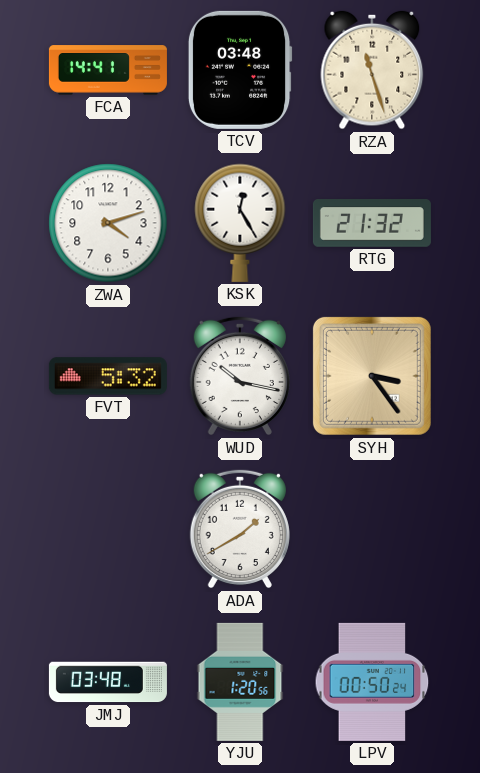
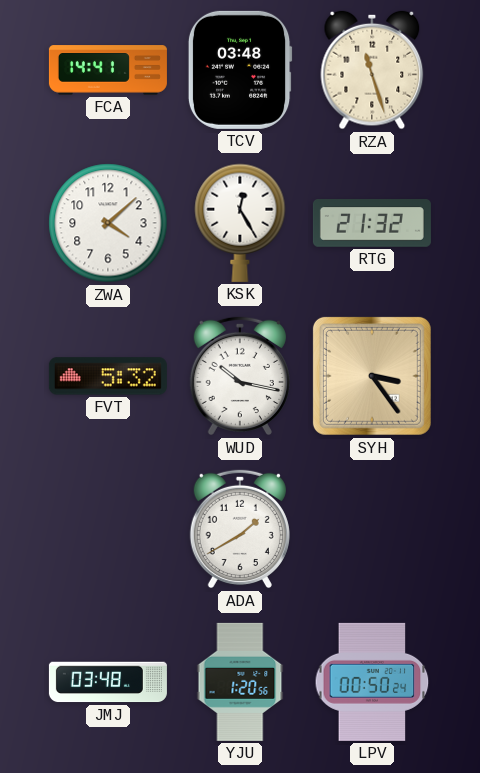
ZWA: 4:12 -> 4:08
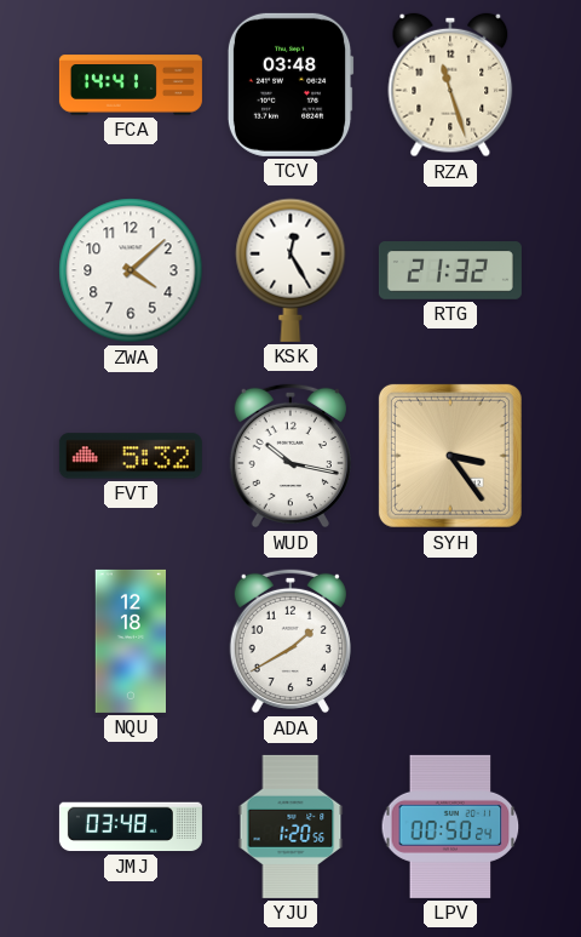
NQU: none -> 12:18
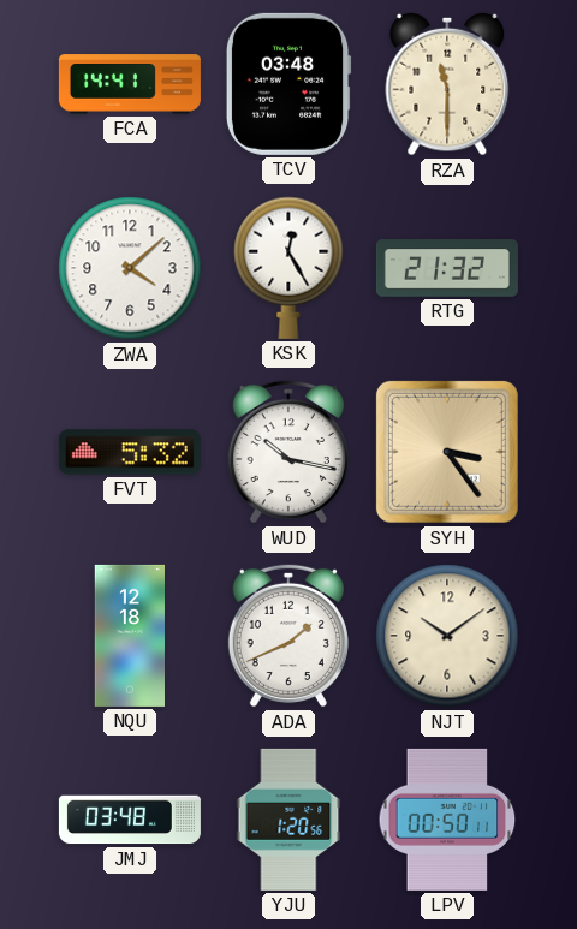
RZA: 11:27 -> 11:30
ADA: 1:40 -> 1:41
NJT: none -> 10:09
LPV: 00:50:24 -> 00:50:11
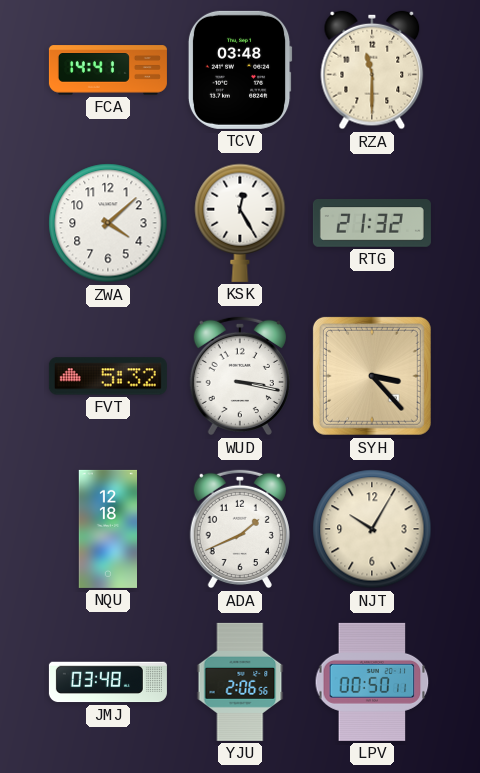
WUD: 10:17 -> 3:17
SYH: 3:24 -> 3:23
NJT: 10:09 -> 10:05
YJU: 1:20 -> 2:06
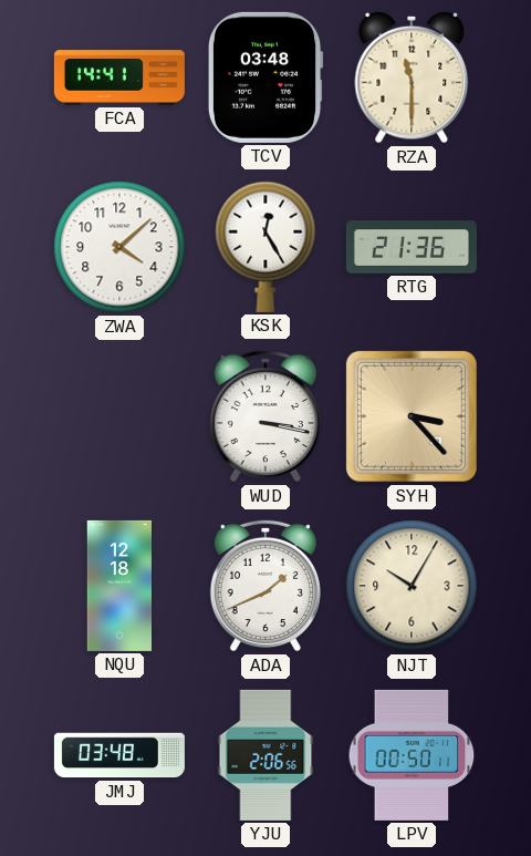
RTG: 21:32 -> 21:36
FVT: 5:32 -> none
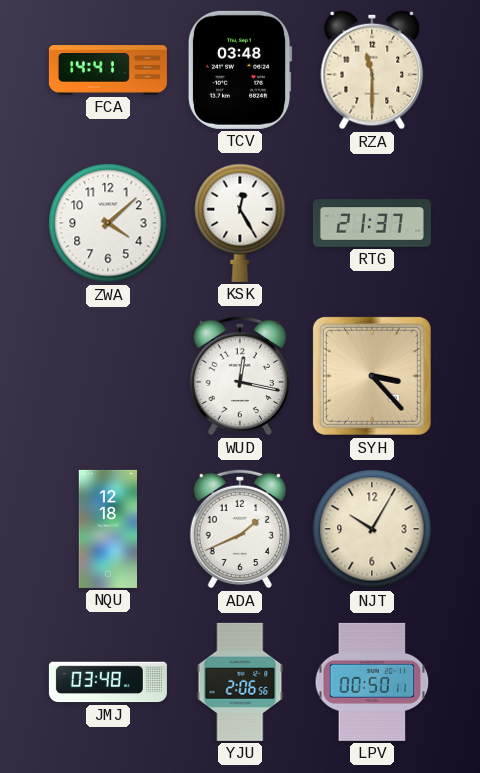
RTG: 21:36 -> 21:37
WUD: 3:17 -> 12:17
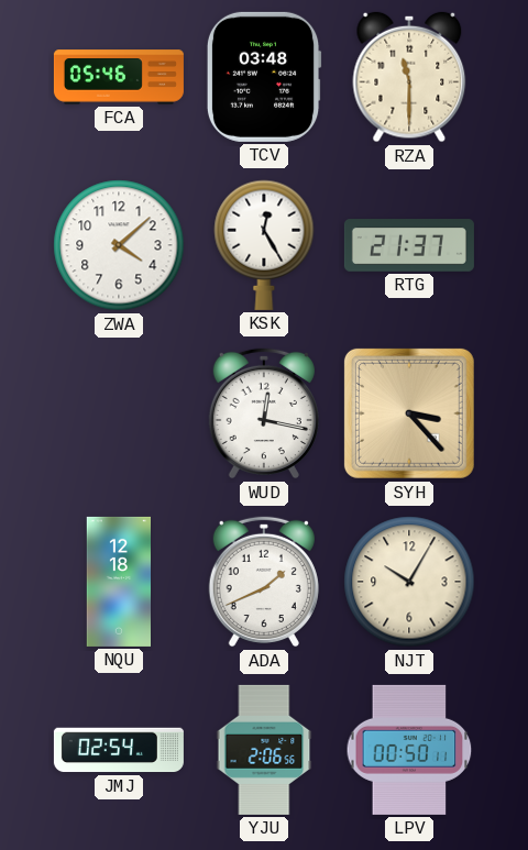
FCA: 14:41 -> 05:46
JMJ: 03:48 -> 02:54
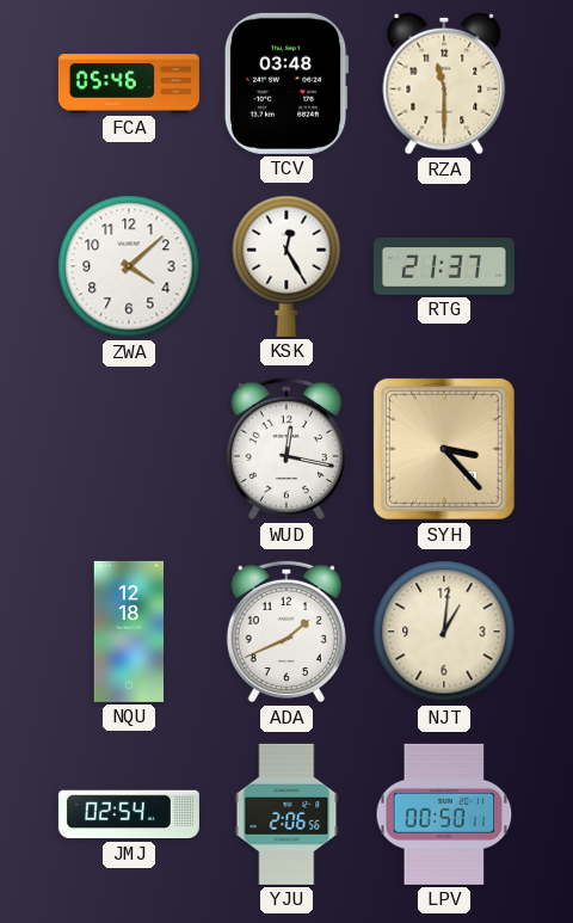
NJT: 10:05 -> 1:01
